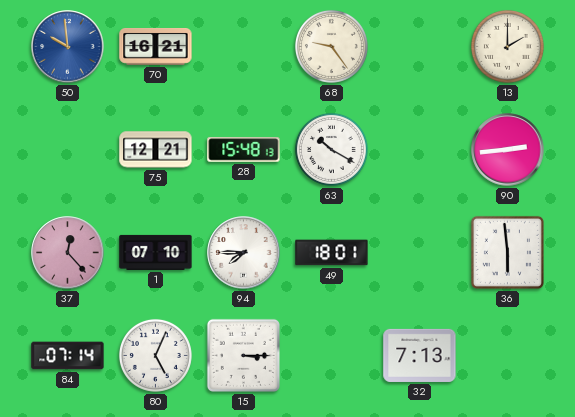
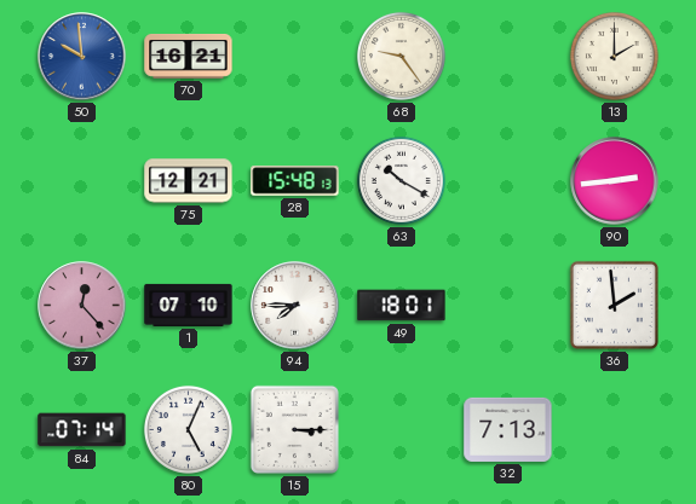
36: 5:59 -> 1:59
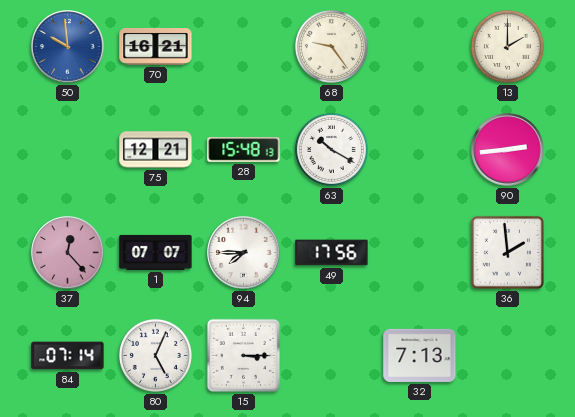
1: 07:10 -> 07:07
49: 18:01 -> 17:56
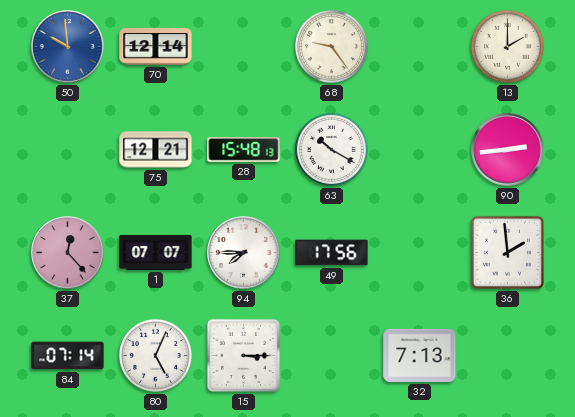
70: 16:21 -> 12:14
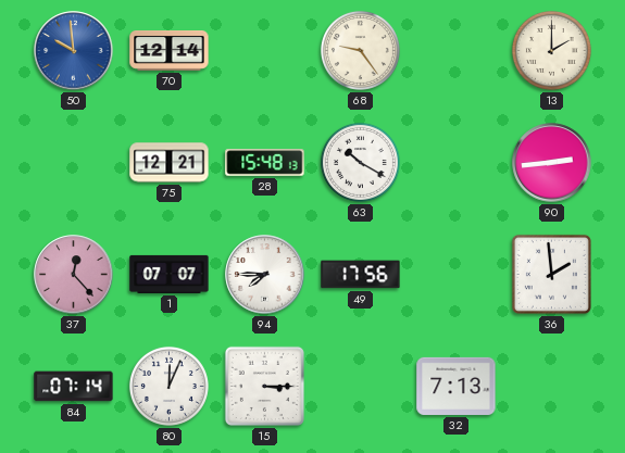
80: 5:04 -> 12:04
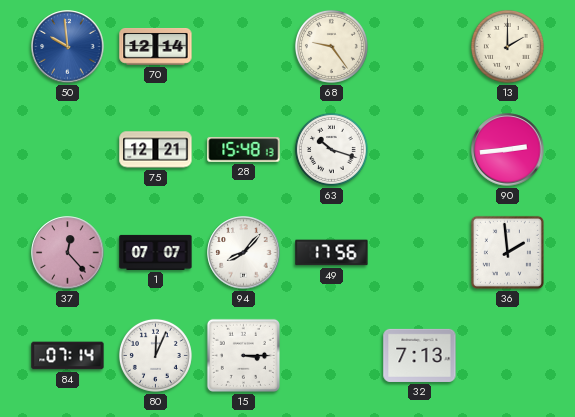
63: 10:20 -> 10:18
94: 7:45 -> 8:07
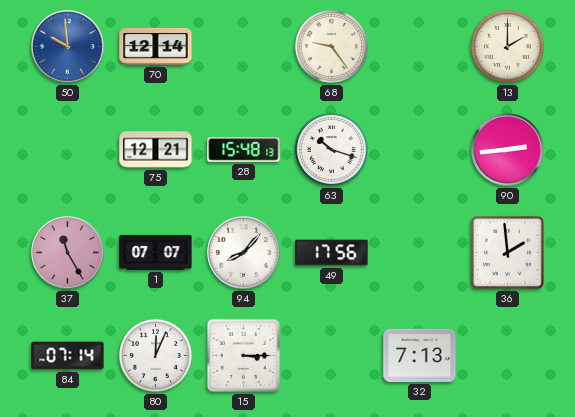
37: 12:23 -> 11:25
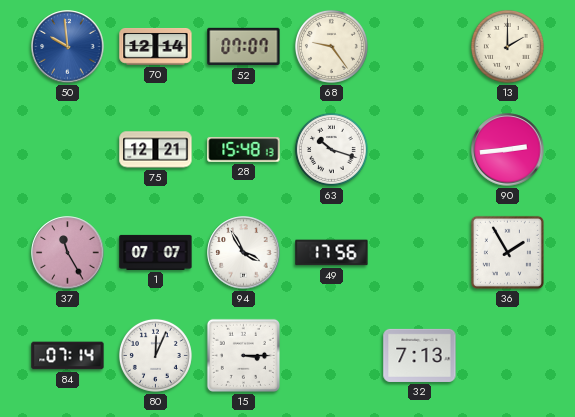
52: none -> 07:07
94: 8:07 -> 3:55
36: 1:59 -> 1:55
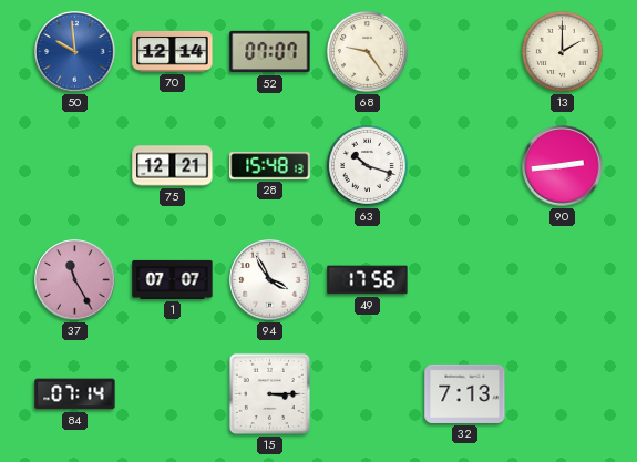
36: 1:55 -> none
80: 12:04 -> none
